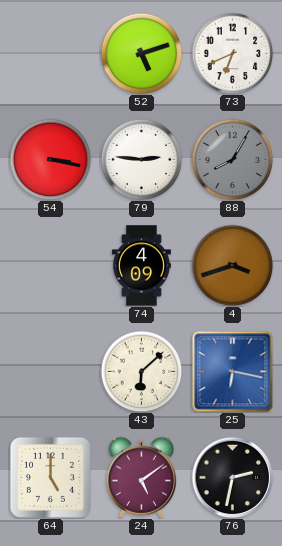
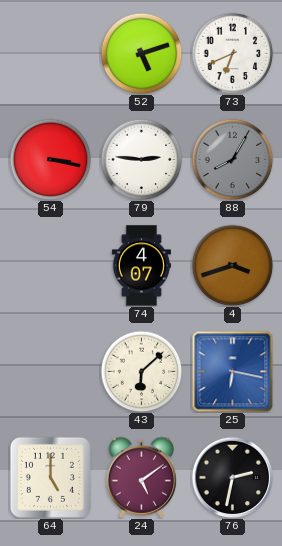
74: 4:09 -> 4:07
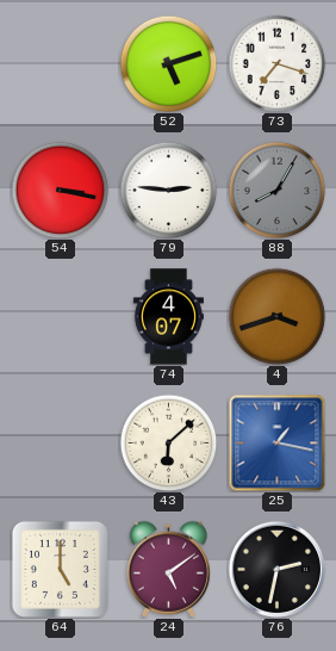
73: 6:41 -> 7:18
25: 6:17 -> 1:17
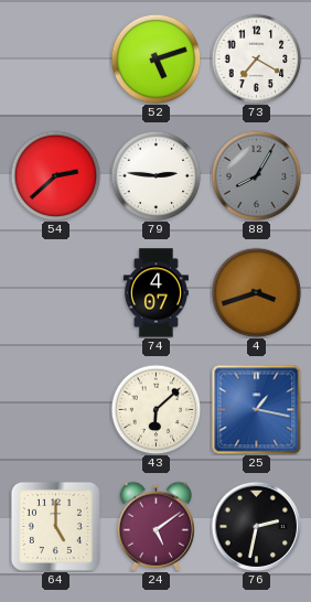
73: 7:18 -> 7:20
54: 3:17 -> 2:38
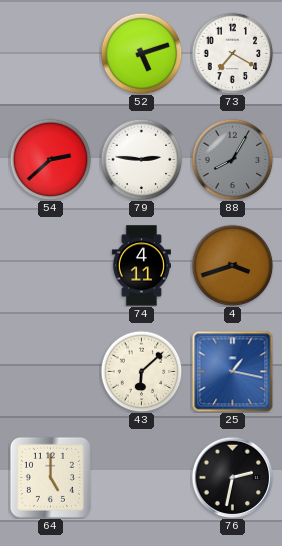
74: 4:07 -> 4:11
24: 5:09 -> none
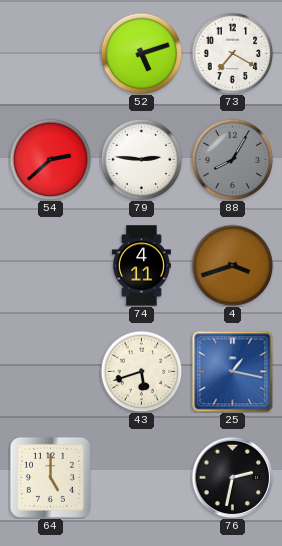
43: 6:08 -> 5:42
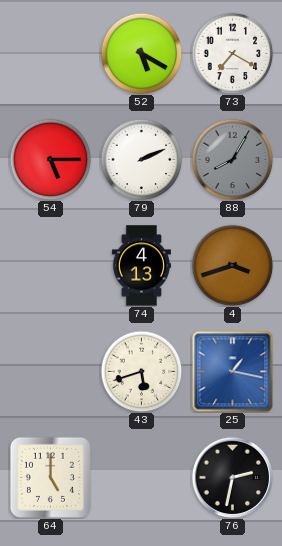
52: 5:12 -> 5:20
54: 2:38 -> 5:15
79: 2:46 -> 2:11
74: 4:11 -> 4:13
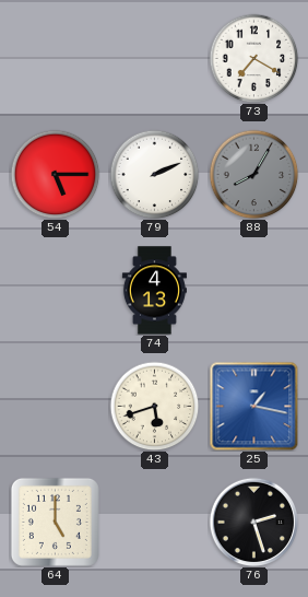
52: 5:20 -> none
4: 3:42 -> none
76: 2:32 -> 2:27
